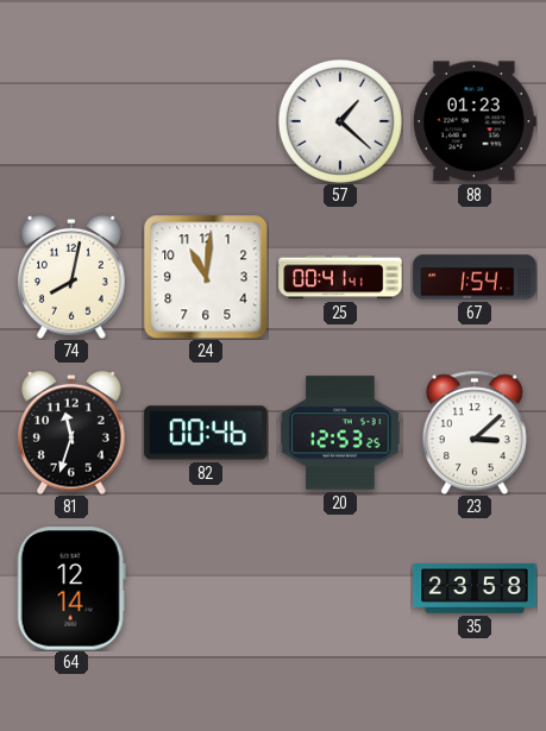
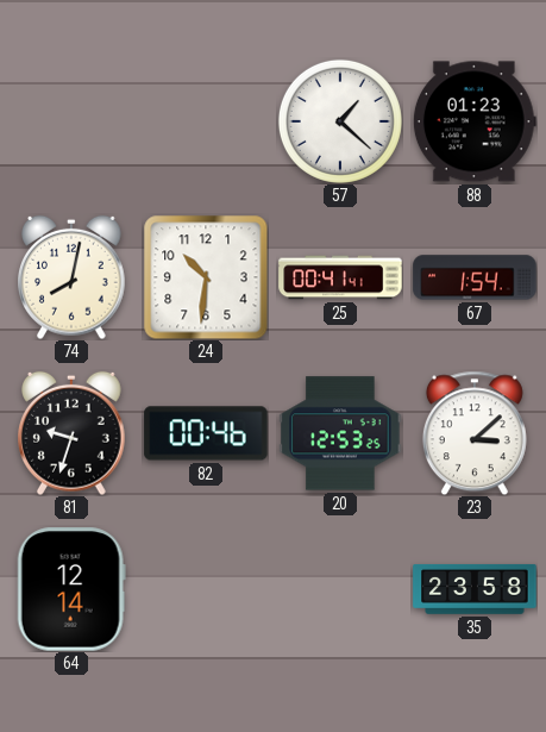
24: 11:01 -> 10:31
81: 11:33 -> 9:33
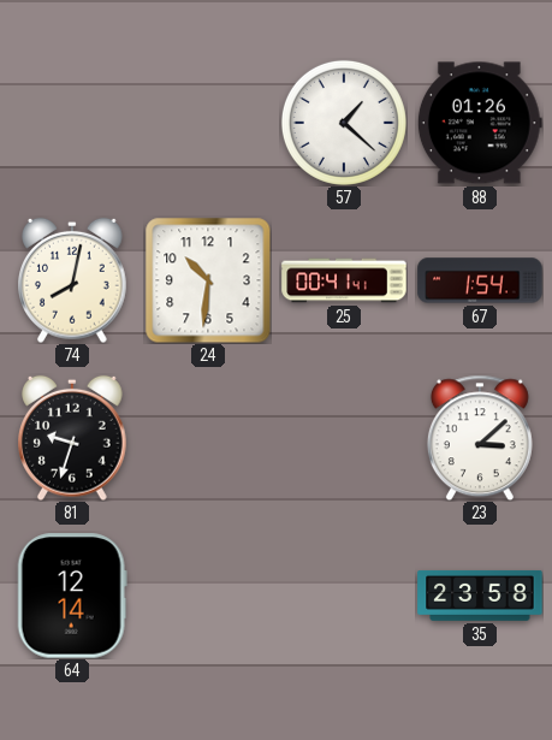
88: 01:23 -> 01:26
82: 00:46 -> none
20: 12:53 -> none
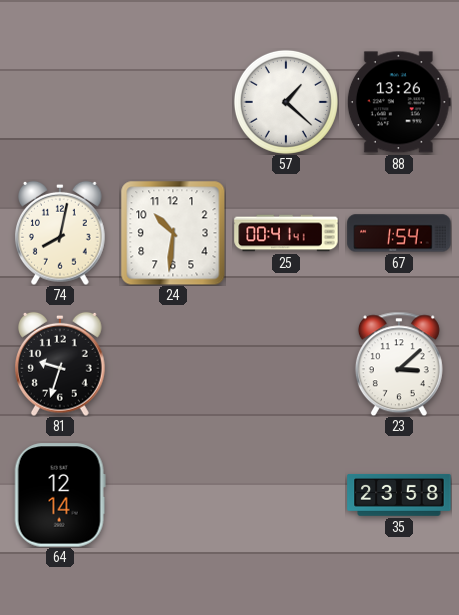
88: 01:26 -> 13:26
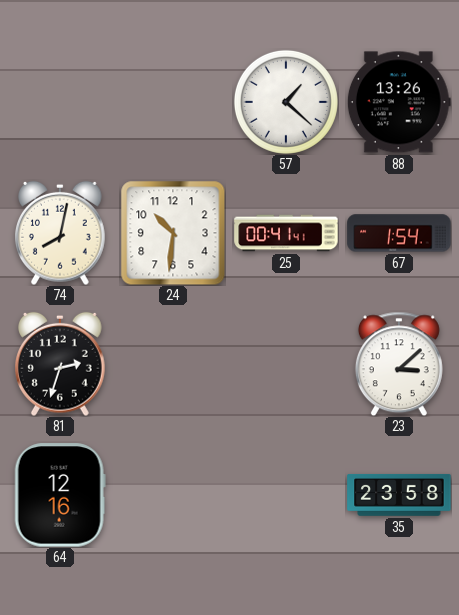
81: 9:33 -> 2:33
64: 12:14 -> 12:16
